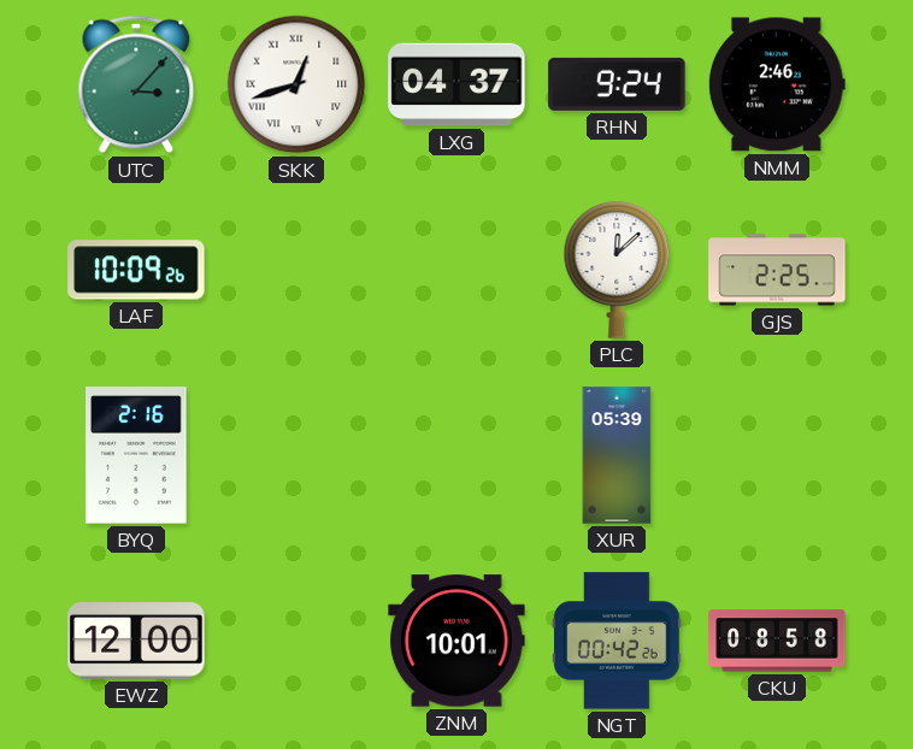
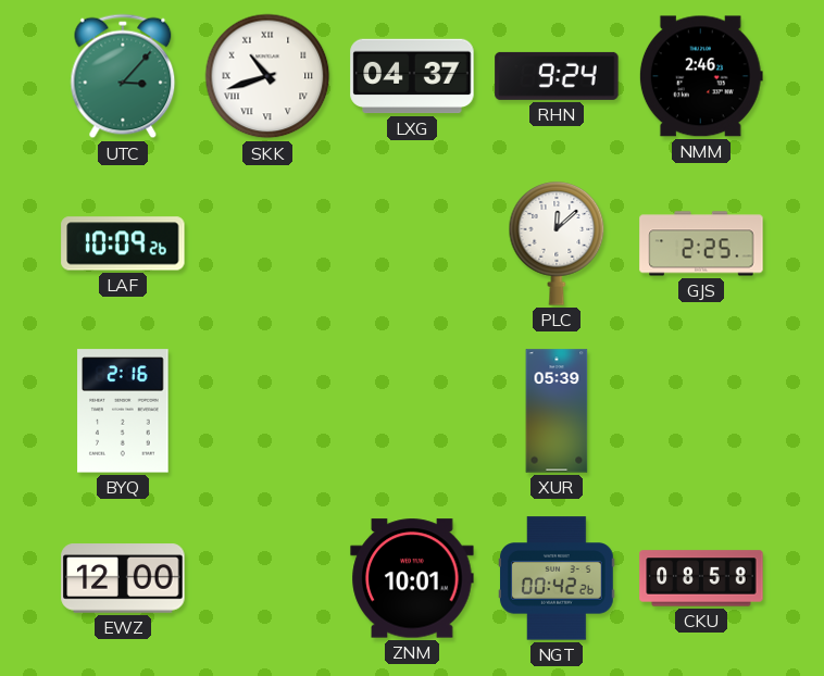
SKK: 12:42 -> 10:42
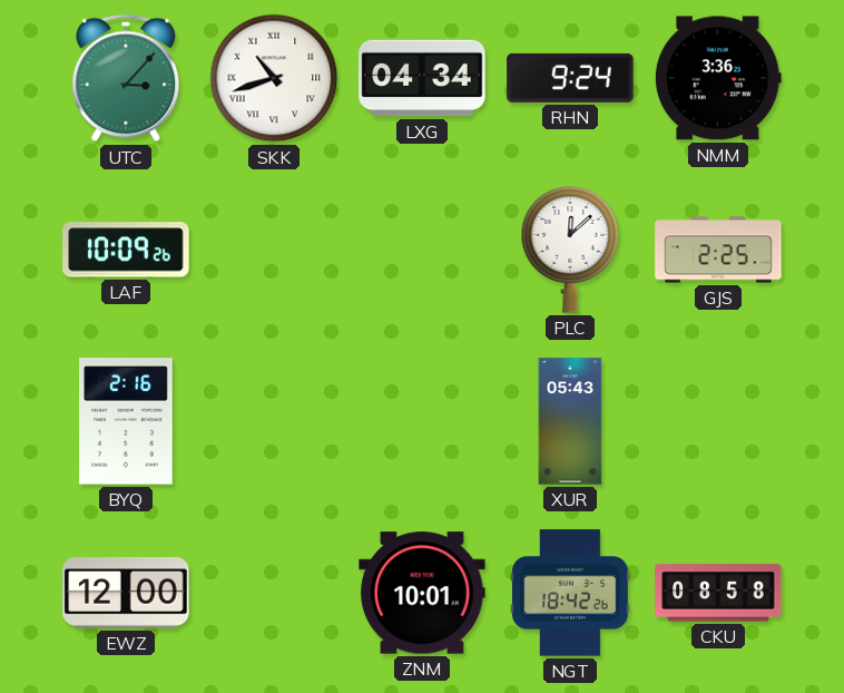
LXG: 04:37 -> 04:34
NMM: 2:46 -> 3:36
XUR: 05:39 -> 05:43
NGT: 00:42 -> 18:42
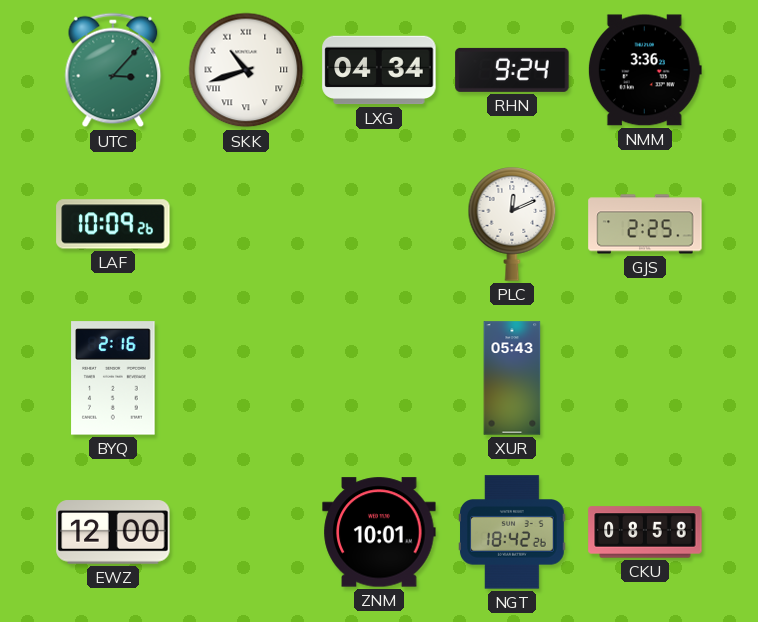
PLC: 12:08 -> 12:11
